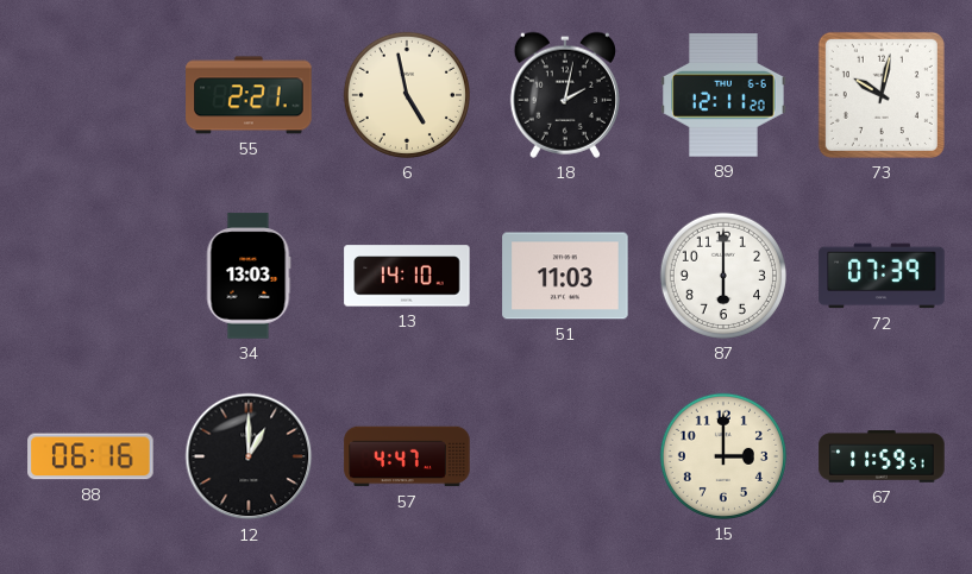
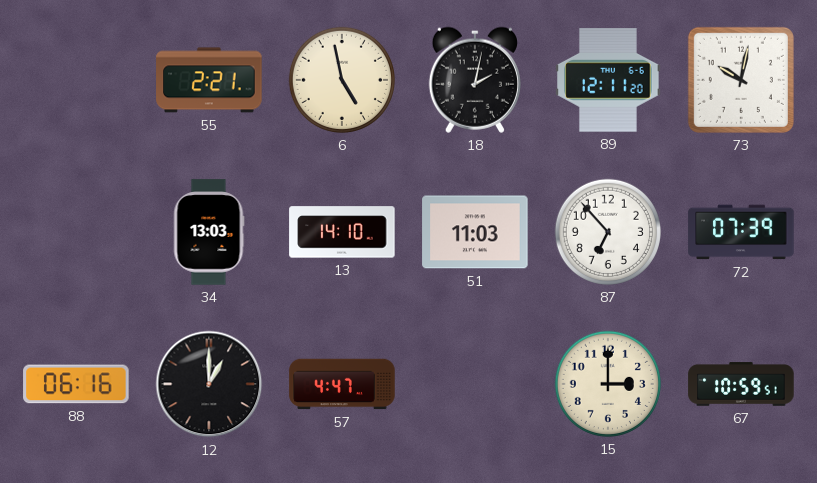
87: 6:00 -> 6:53
67: 11:59 -> 10:59
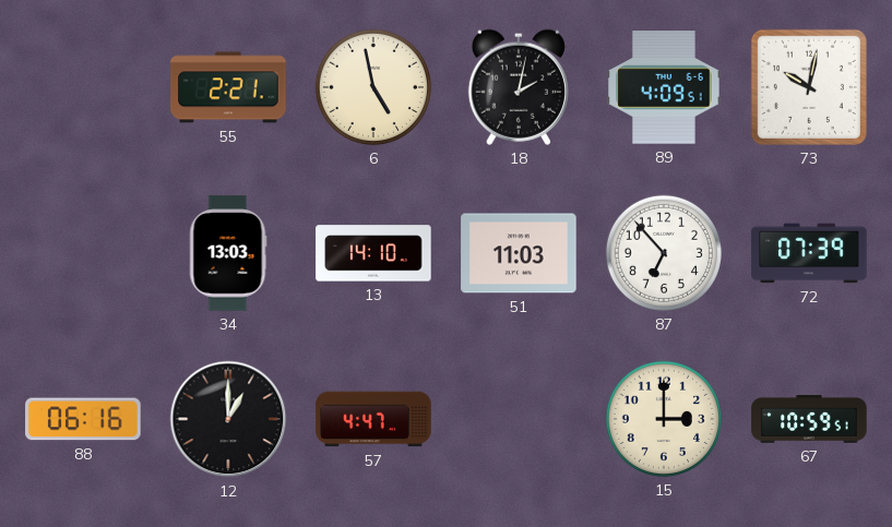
89: 12:11 -> 4:09
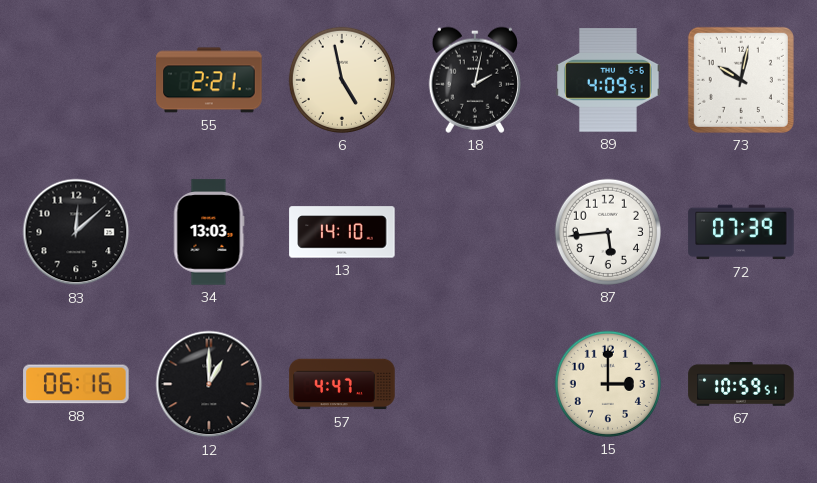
83: none -> 12:08
51: 11:03 -> none
87: 6:53 -> 5:44
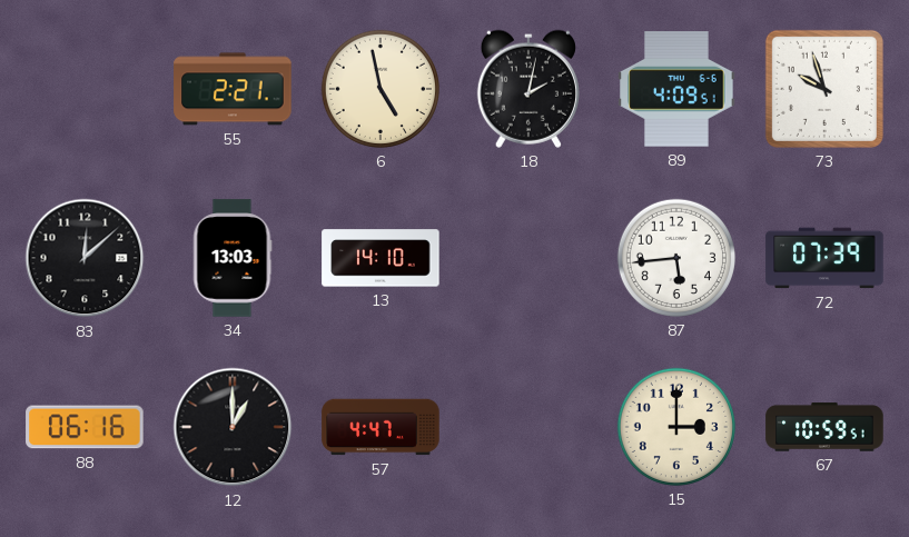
73: 10:02 -> 9:57
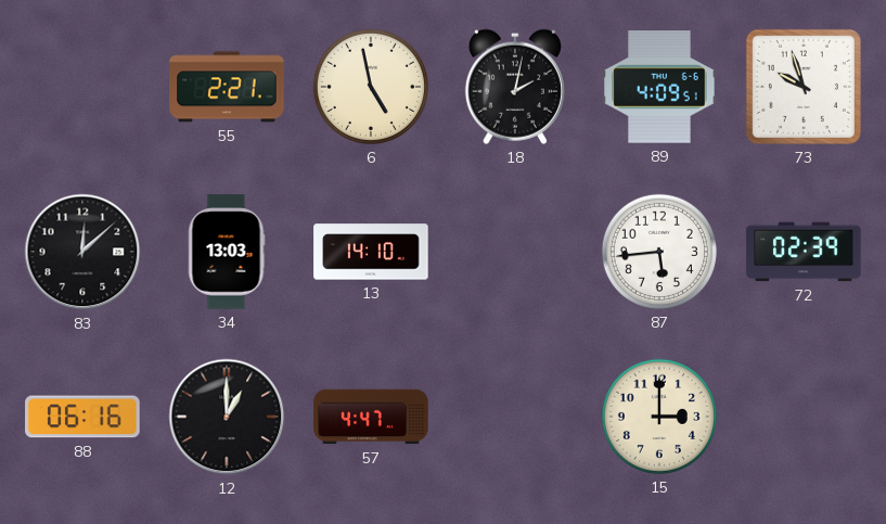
72: 07:39 -> 02:39
67: 10:59 -> none
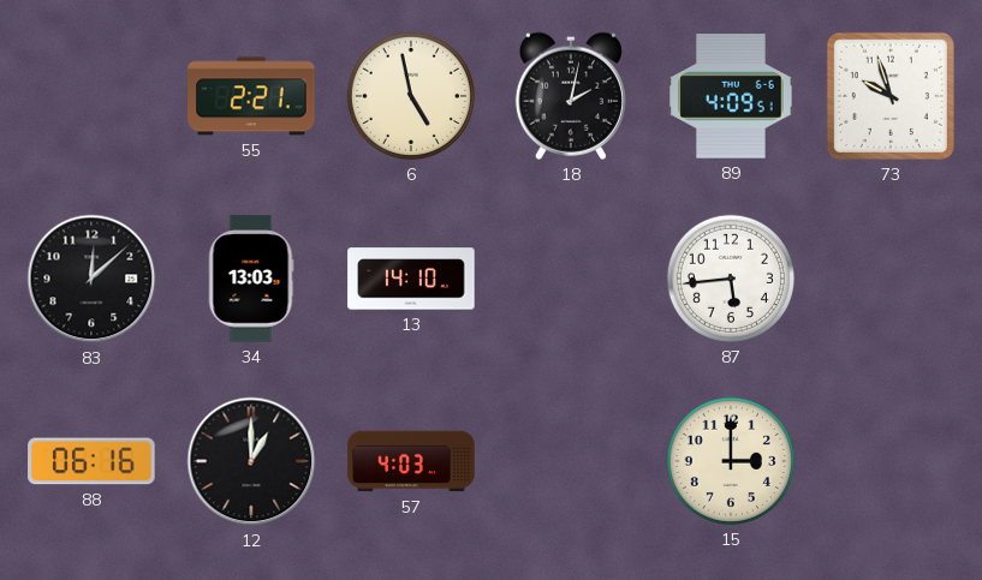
72: 02:39 -> none
57: 4:47 -> 4:03
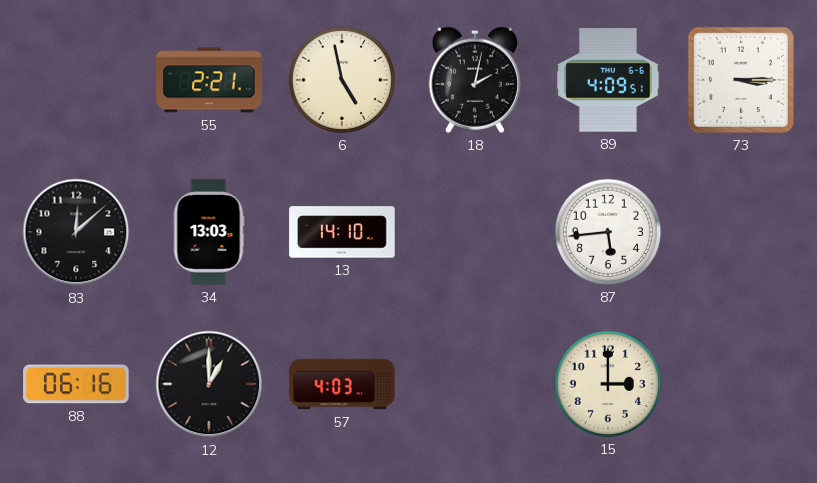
73: 9:57 -> 3:15
